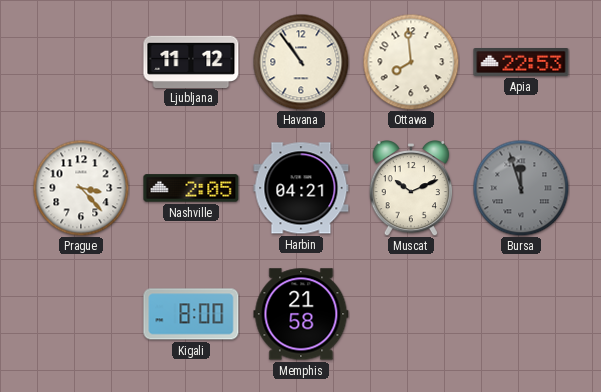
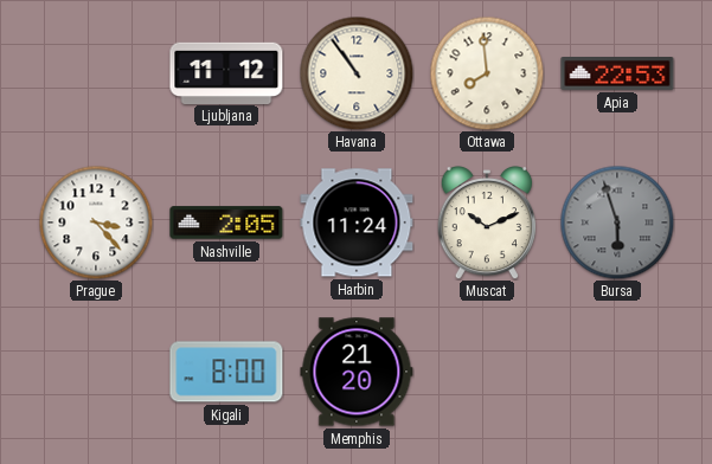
Harbin: 04:21 -> 11:24
Bursa: 11:57 -> 5:57
Memphis: 21:58 -> 21:20
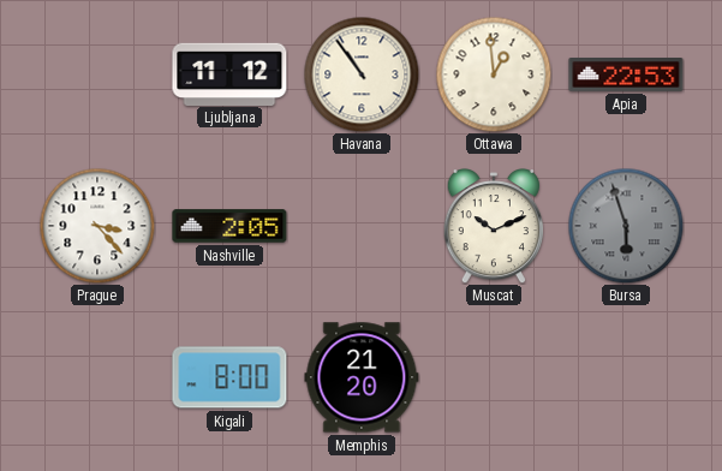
Ottawa: 7:59 -> 12:59
Harbin: 11:24 -> none
